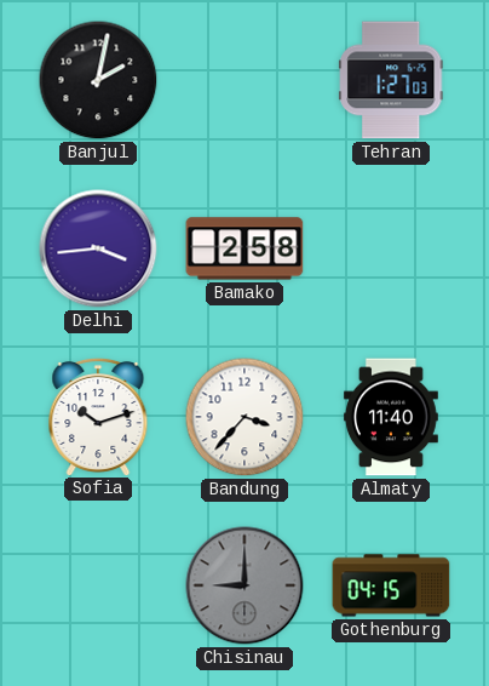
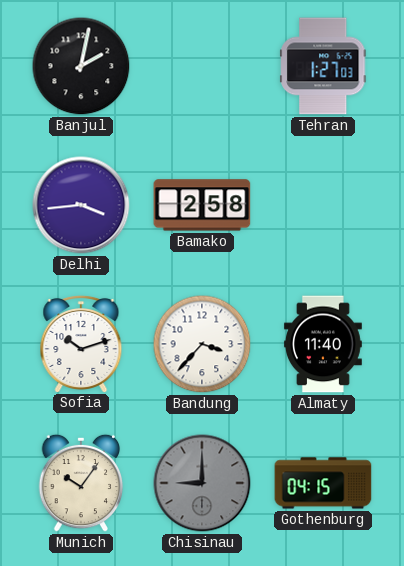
Munich: none -> 10:06
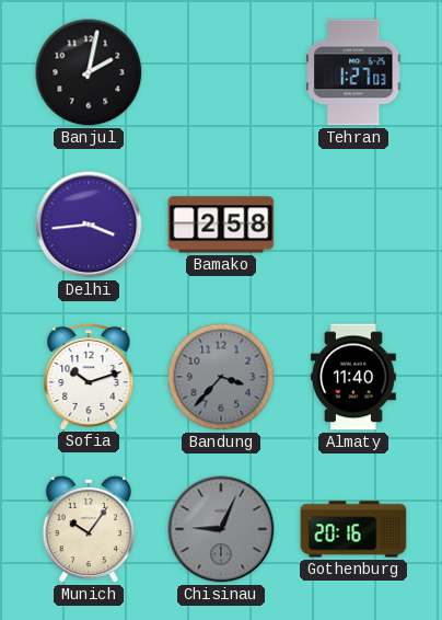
Bandung dial: white -> grey
Chisinau: 9:00 -> 9:04
Gothenburg: 04:15 -> 20:16
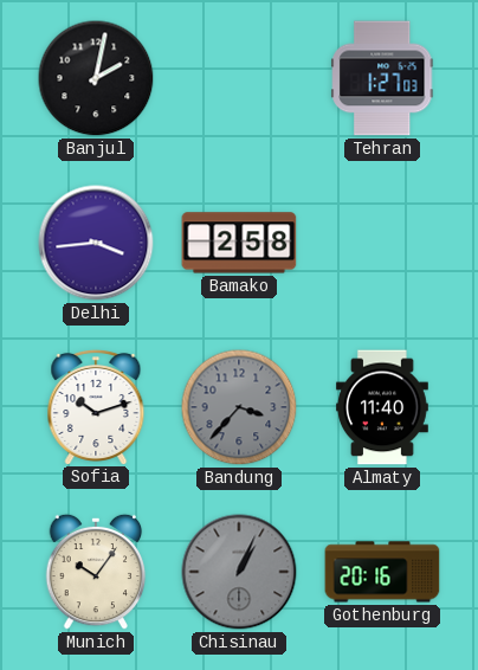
Chisinau: 9:04 -> 1:04
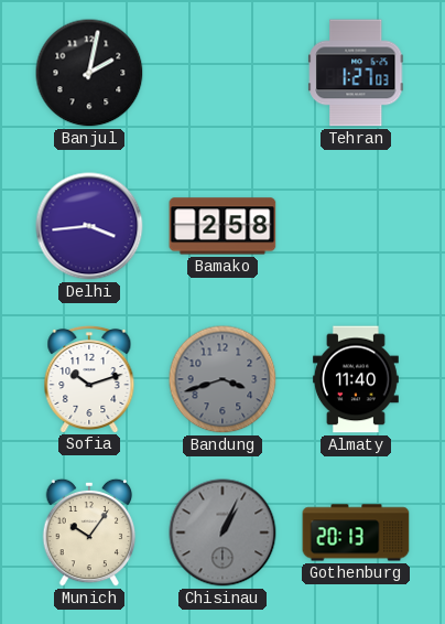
Bandung: 3:37 -> 3:42
Gothenburg: 20:16 -> 20:13
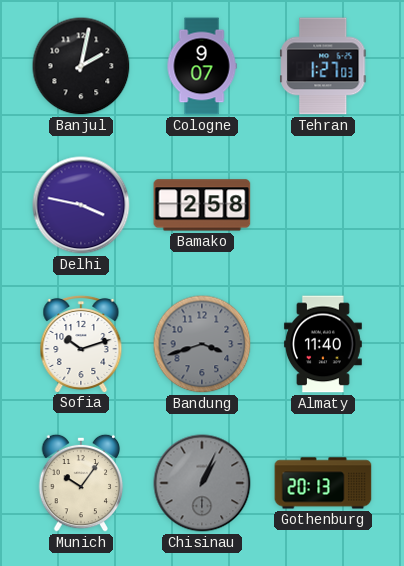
Cologne: none -> 9:07
Delhi: 3:44 -> 3:47
